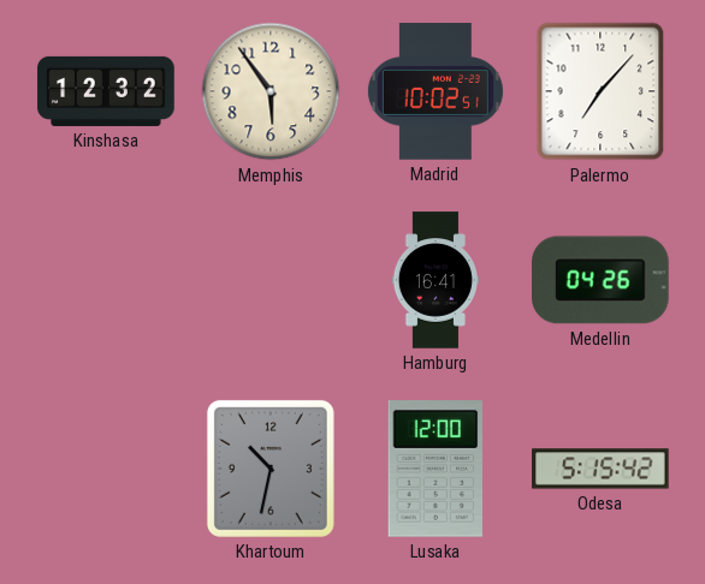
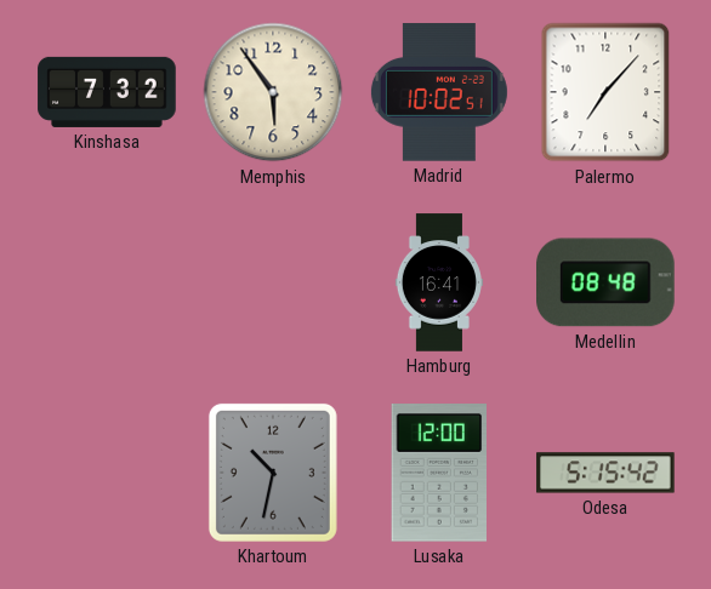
Kinshasa: 12:32 -> 7:32
Medellin: 04:26 -> 08:48
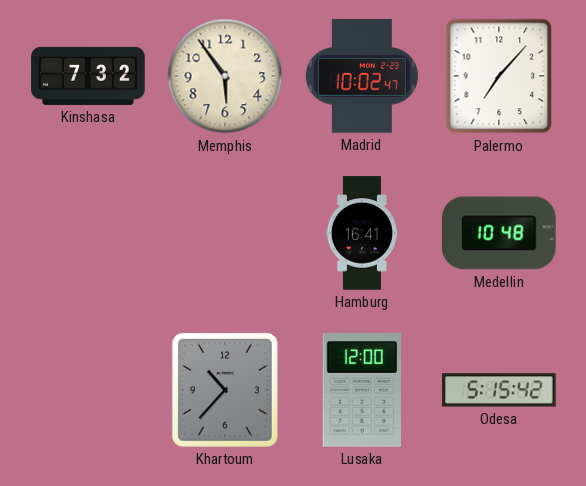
Madrid: 10:02:51 -> 10:02:47
Medellin: 08:48 -> 10:48
Khartoum: 10:32 -> 10:37
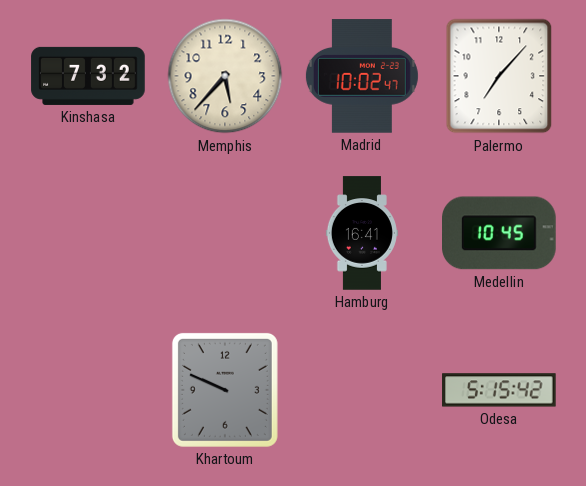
Memphis: 5:54 -> 5:37
Medellin: 10:48 -> 10:45
Khartoum: 10:37 -> 9:49
Lusaka: 12:00 -> none
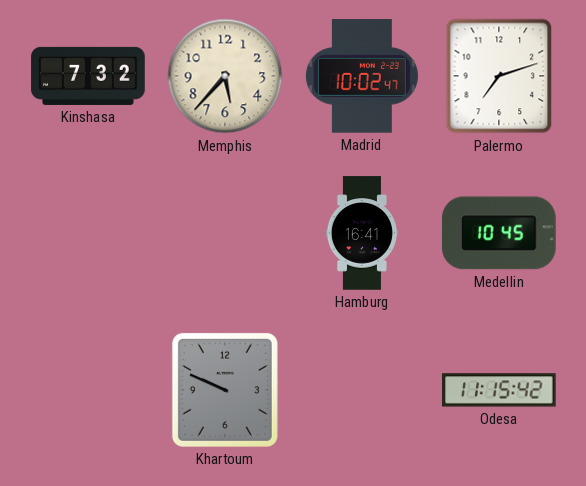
Palermo: 7:07 -> 7:12
Odesa: 5:15 -> 11:15
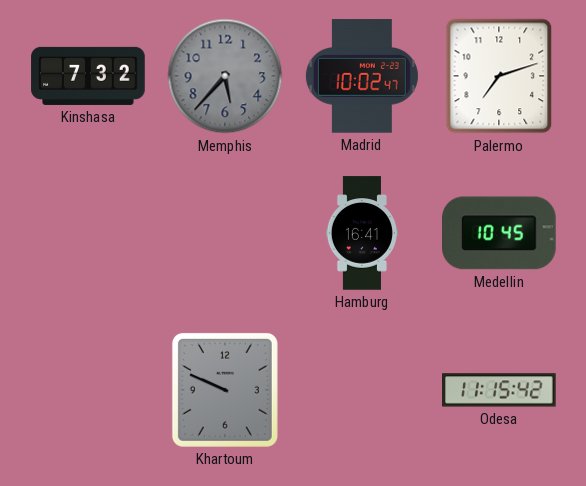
Memphis dial: cream -> grey
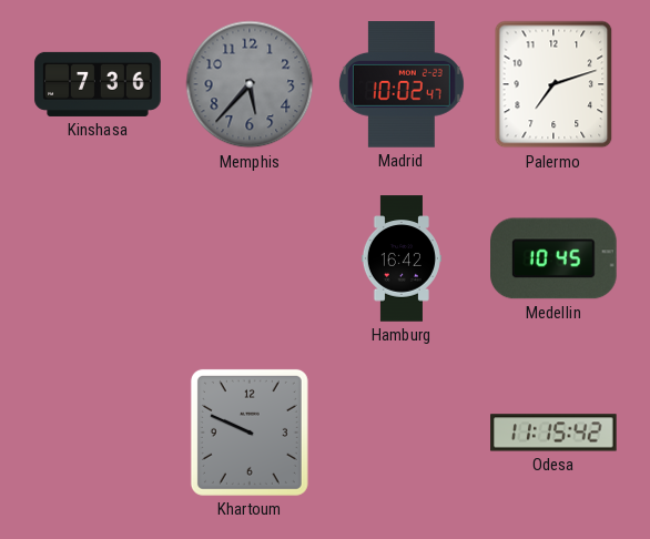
Kinshasa: 7:32 -> 7:36
Hamburg: 16:41 -> 16:42
